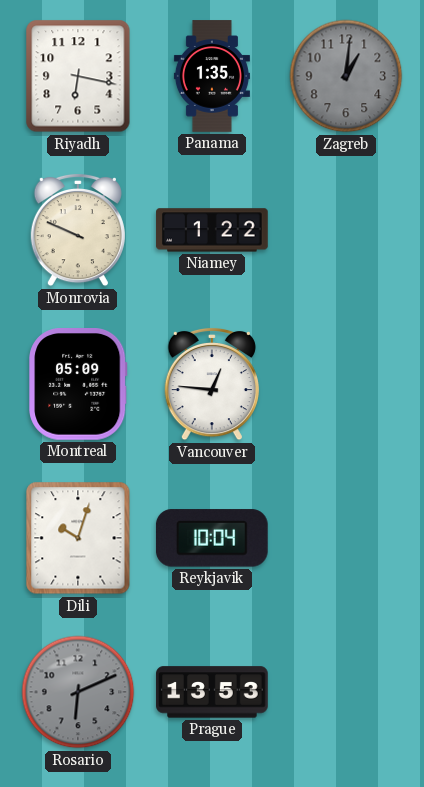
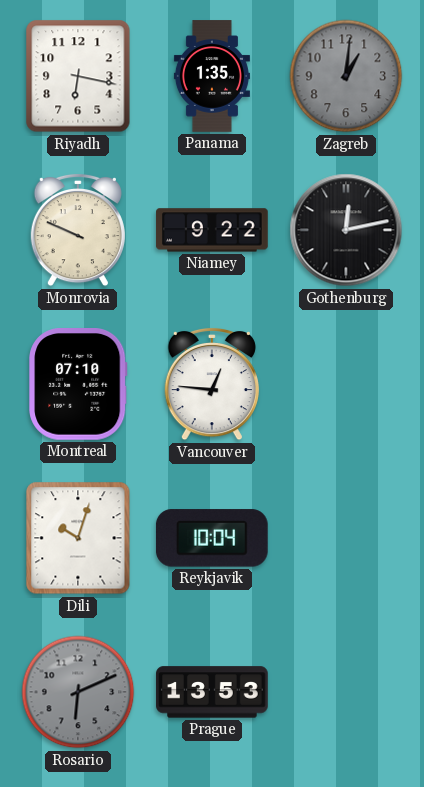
Niamey: 1:22 -> 9:22
Gothenburg: none -> 12:13
Montreal: 05:09 -> 07:10
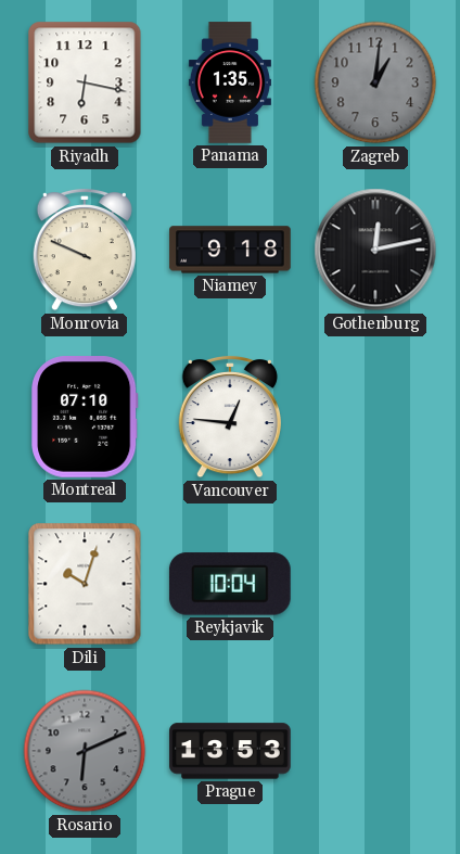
Niamey: 9:22 -> 9:18
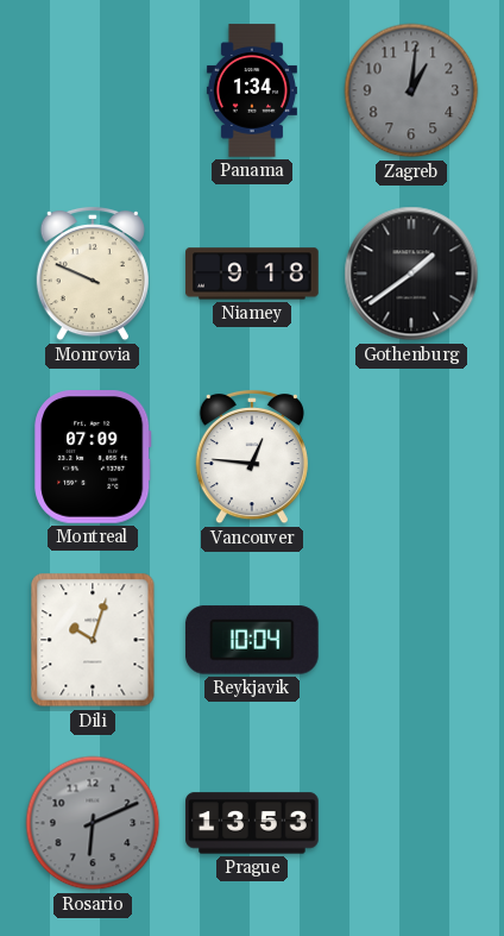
Riyadh: 6:17 -> none
Panama: 1:35 -> 1:34
Gothenburg: 12:13 -> 1:39
Montreal: 07:10 -> 07:09
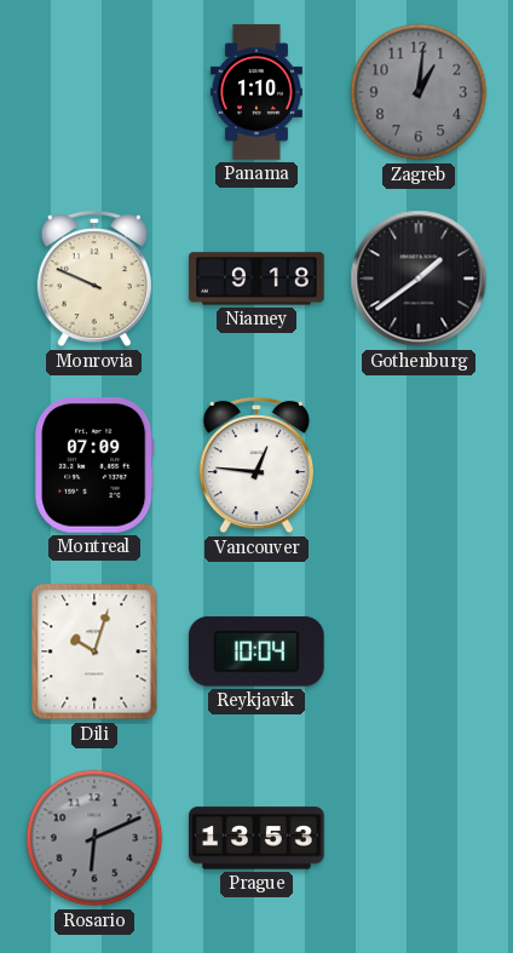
Panama: 1:34 -> 1:10
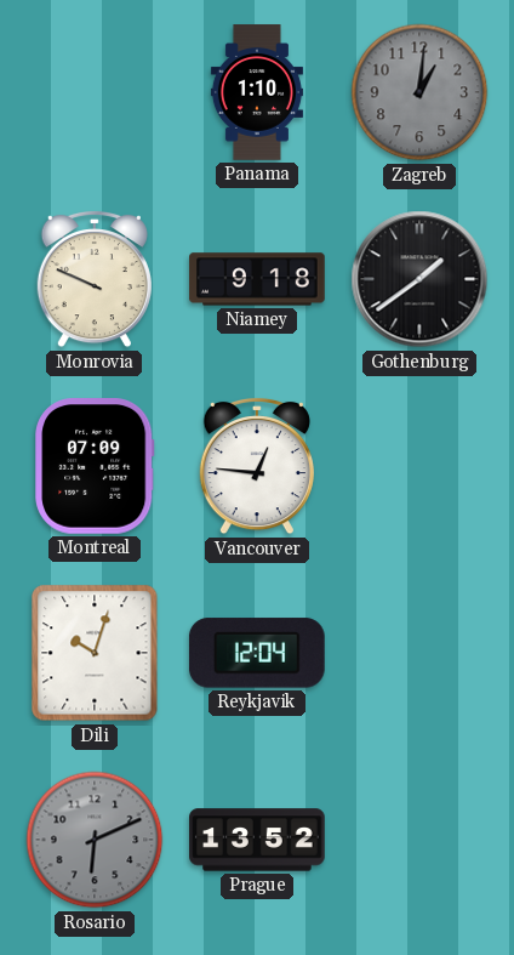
Reykjavik: 10:04 -> 12:04
Prague: 13:53 -> 13:52
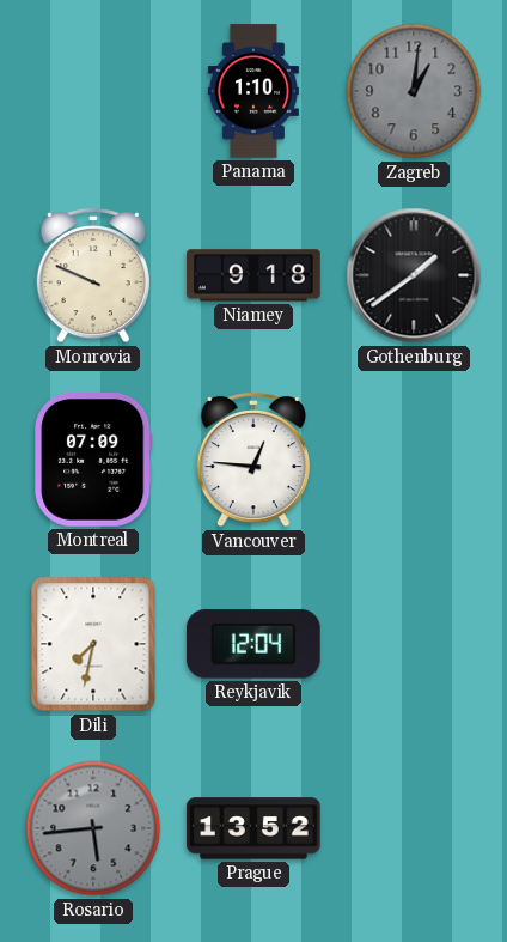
Dili: 10:03 -> 7:32
Rosario: 6:11 -> 5:44
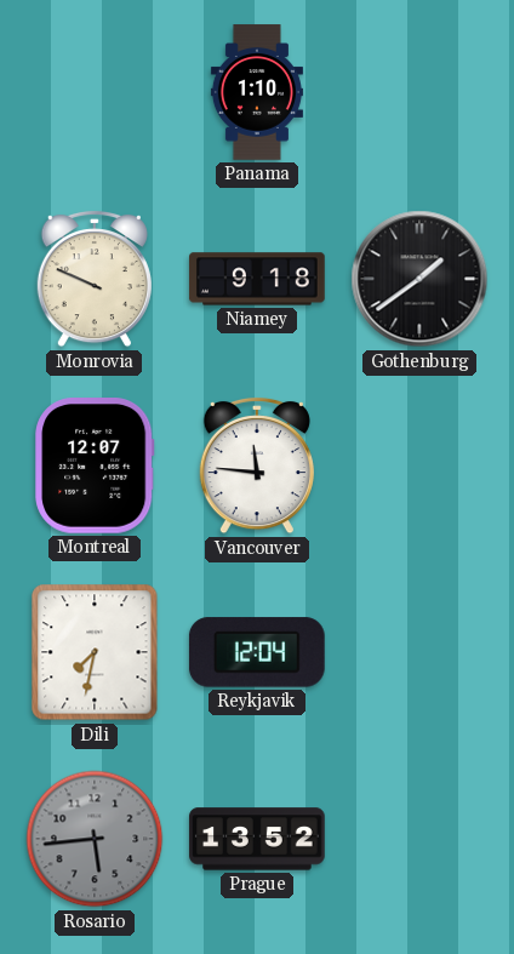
Zagreb: 1:01 -> none
Montreal: 07:09 -> 12:07
Vancouver: 12:46 -> 11:46
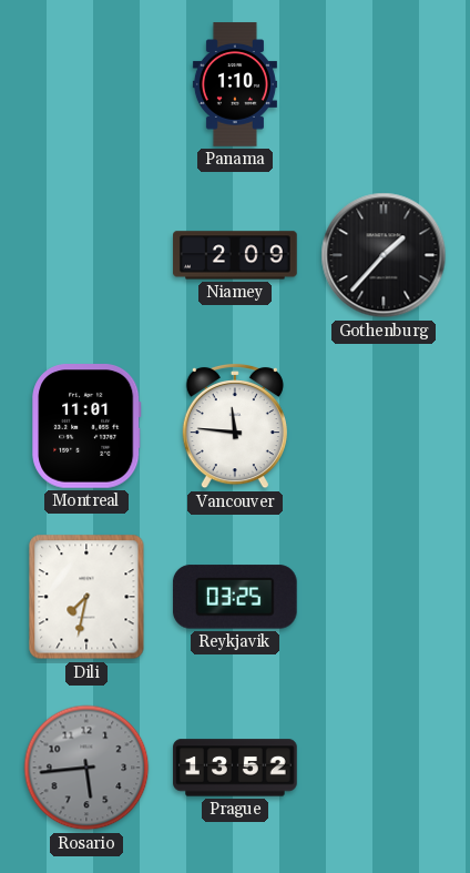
Monrovia: 9:49 -> none
Niamey: 9:18 -> 2:09
Gothenburg: 1:39 -> 1:37
Montreal: 12:07 -> 11:01
Reykjavik: 12:04 -> 03:25
